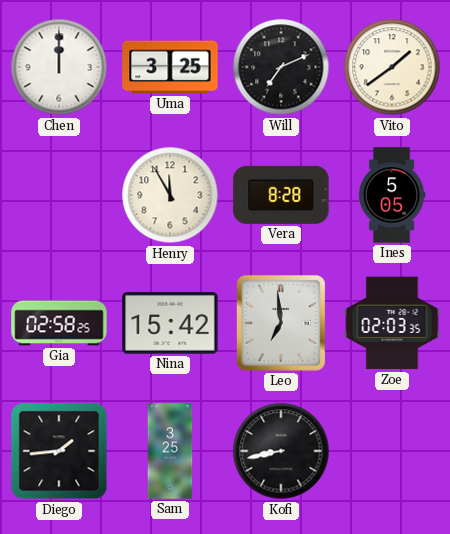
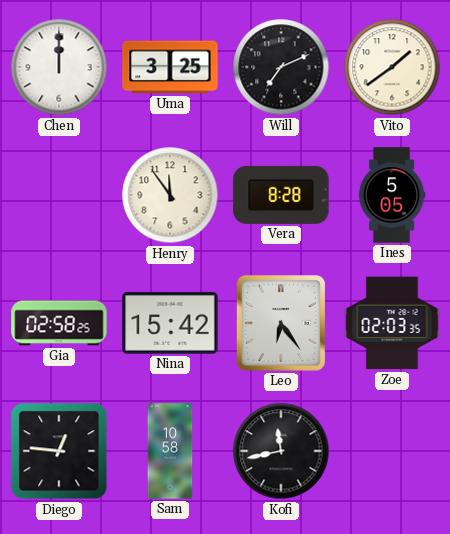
Henry: 11:55 -> 11:54
Leo: 6:59 -> 6:24
Diego: 1:44 -> 12:46
Sam: 3:25 -> 10:58
Kofi: 8:43 -> 11:43
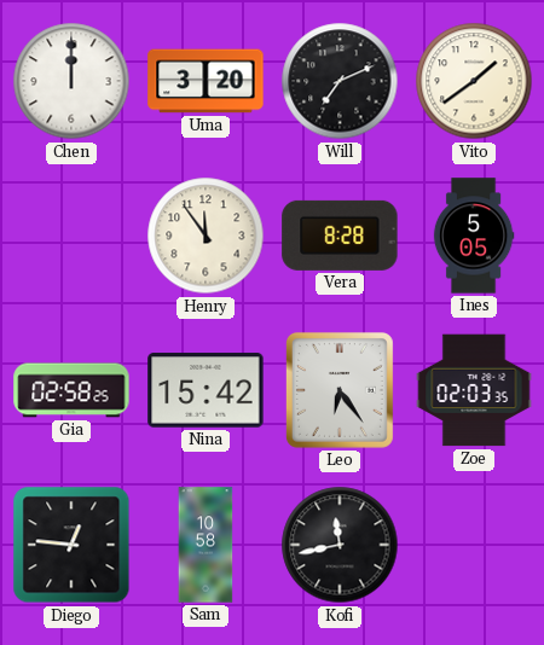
Uma: 3:25 -> 3:20
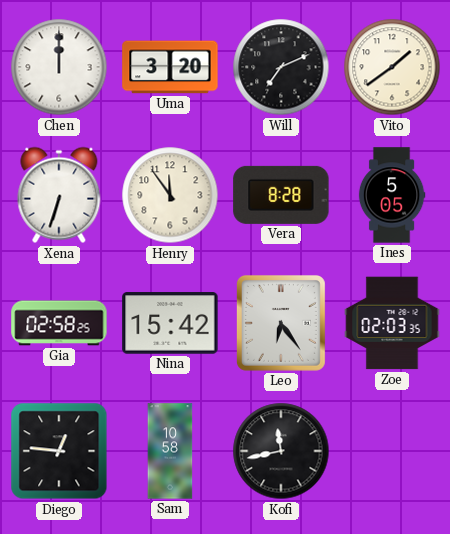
Xena: none -> 6:33
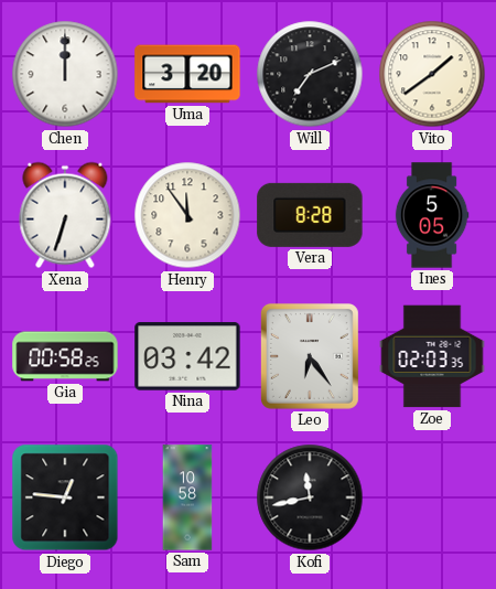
Gia: 02:58 -> 00:58
Nina: 15:42 -> 03:42
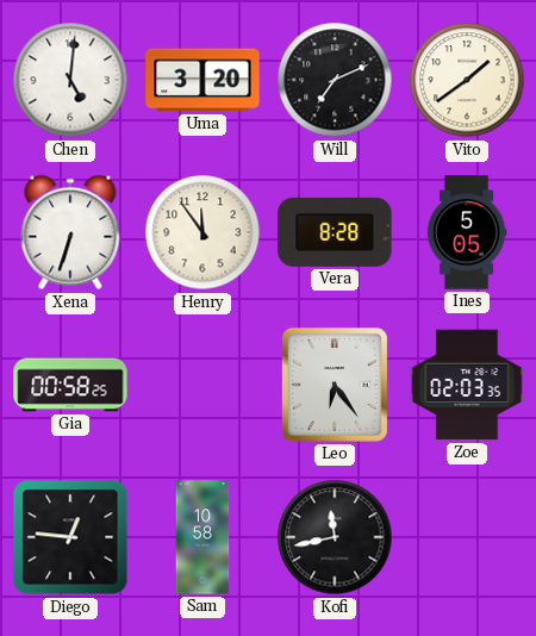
Chen: 12:00 -> 5:01
Nina: 03:42 -> none
